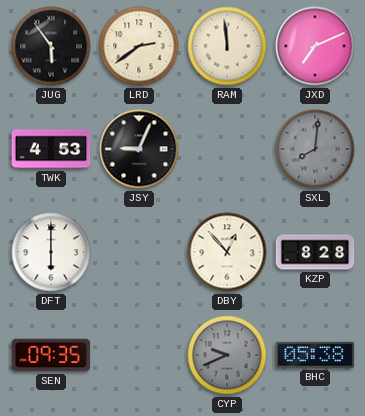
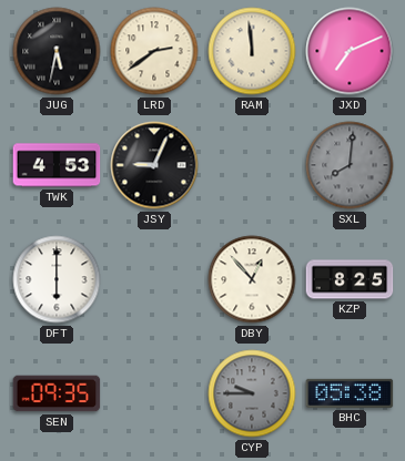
JUG: 5:54 -> 5:32
KZP: 8:28 -> 8:25
CYP: 9:41 -> 9:45
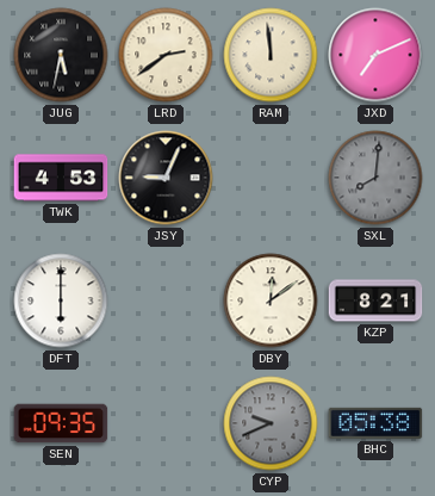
DBY: 12:53 -> 12:09
KZP: 8:25 -> 8:21
CYP: 9:45 -> 9:41
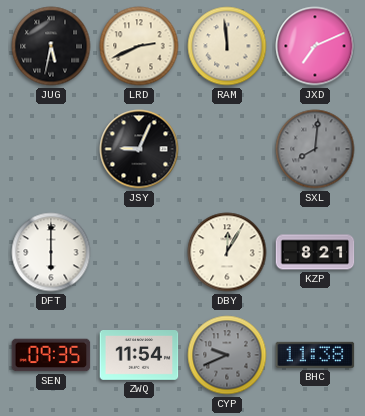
LRD: 2:39 -> 2:41
TWK: 4:53 -> none
DBY: 12:09 -> 12:05
ZWQ: none -> 11:54
BHC: 05:38 -> 11:38
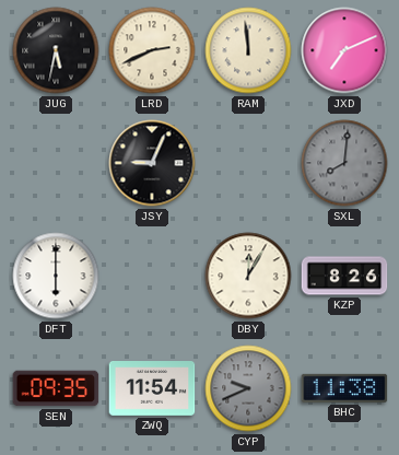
KZP: 8:21 -> 8:26
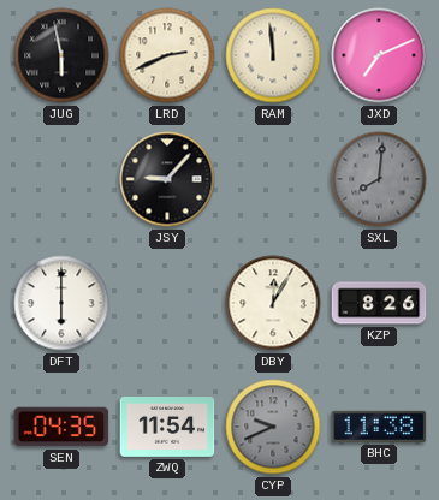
JUG: 5:32 -> 5:58
JSY: 9:04 -> 9:07
SEN: 09:35 -> 04:35
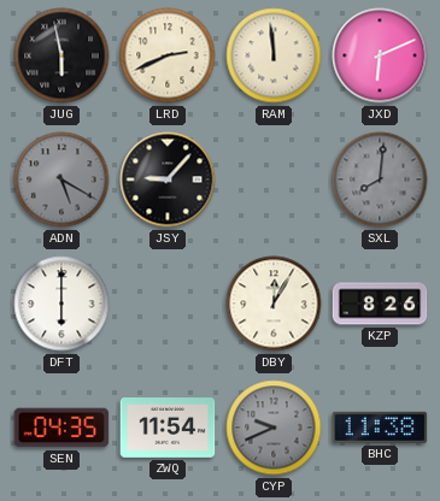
JXD: 7:11 -> 6:11
ADN: none -> 5:20
